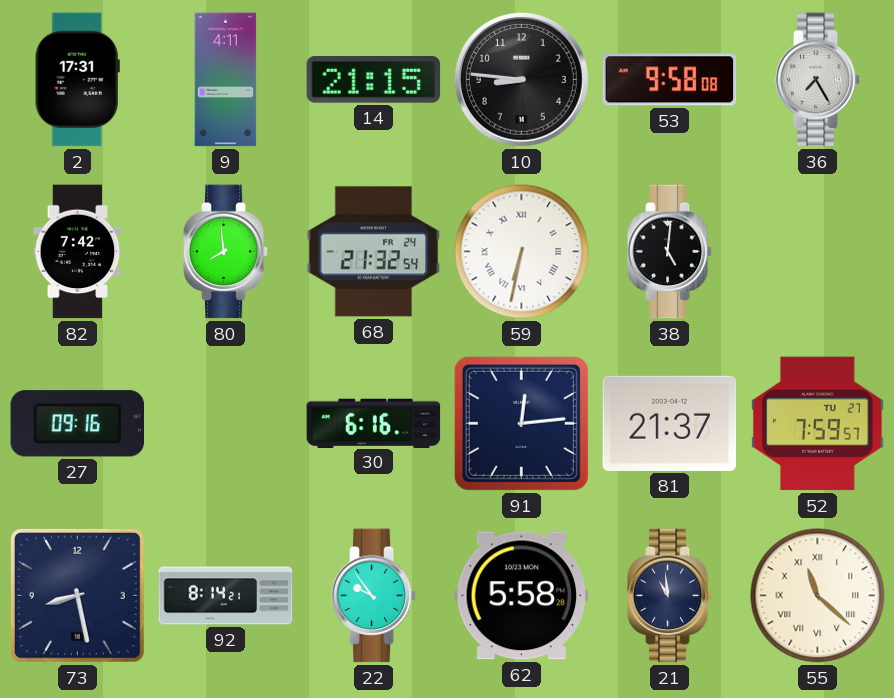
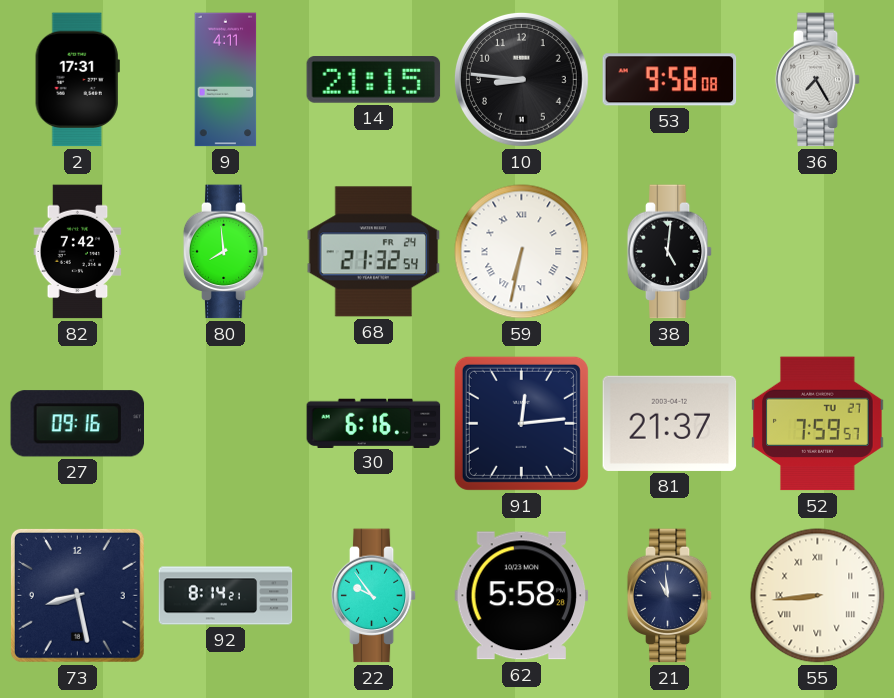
55: 11:22 -> 8:44
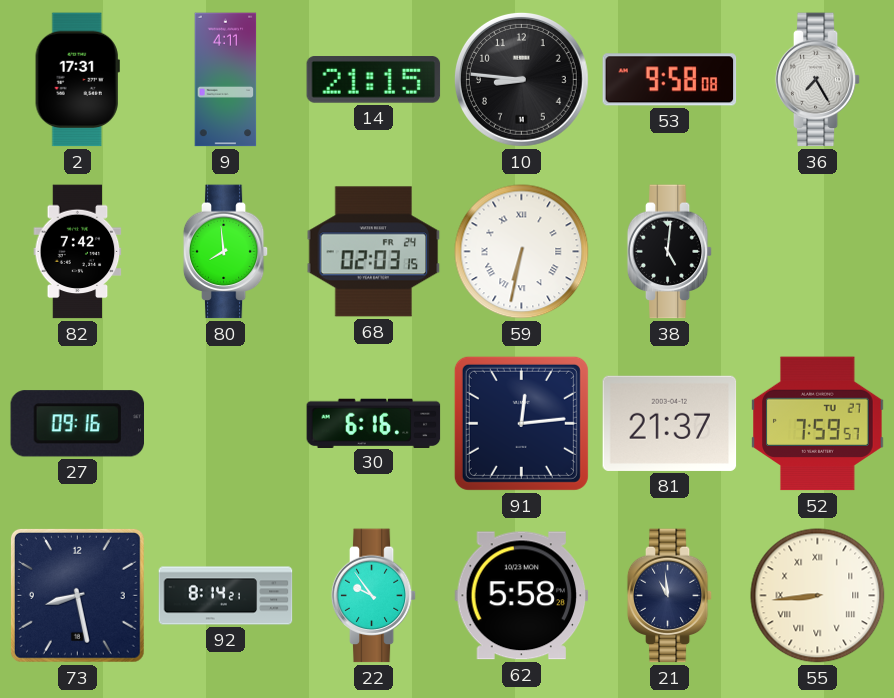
68: 21:32 -> 02:03
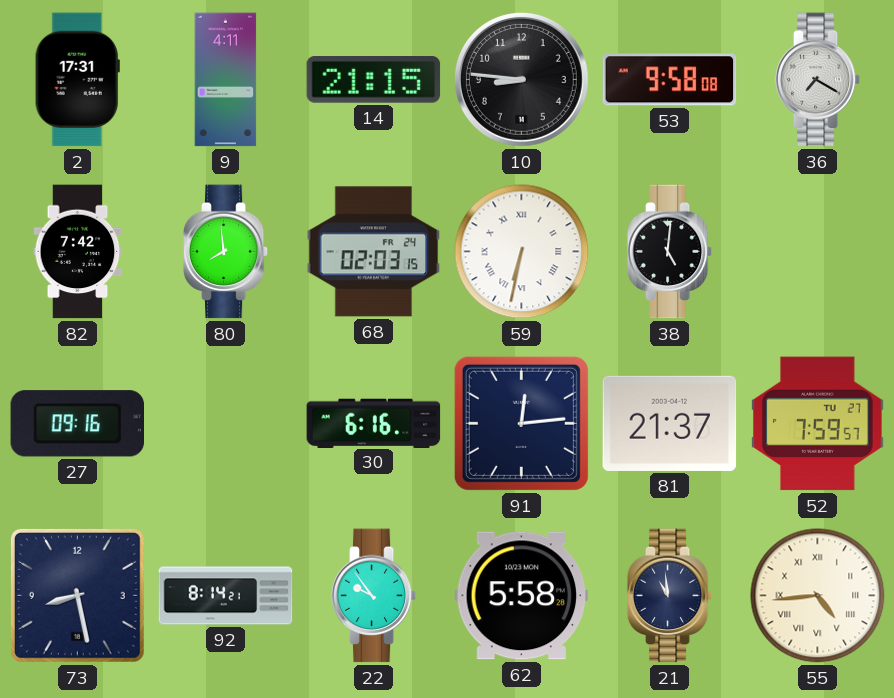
36: 7:25 -> 7:20
55: 8:44 -> 4:44
